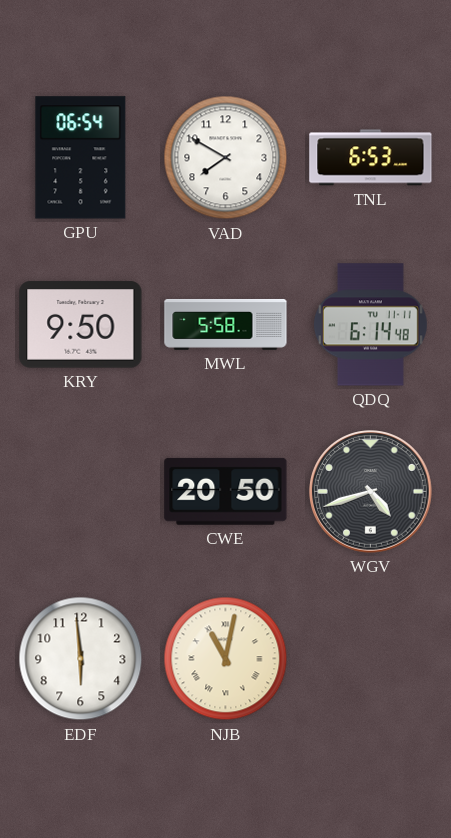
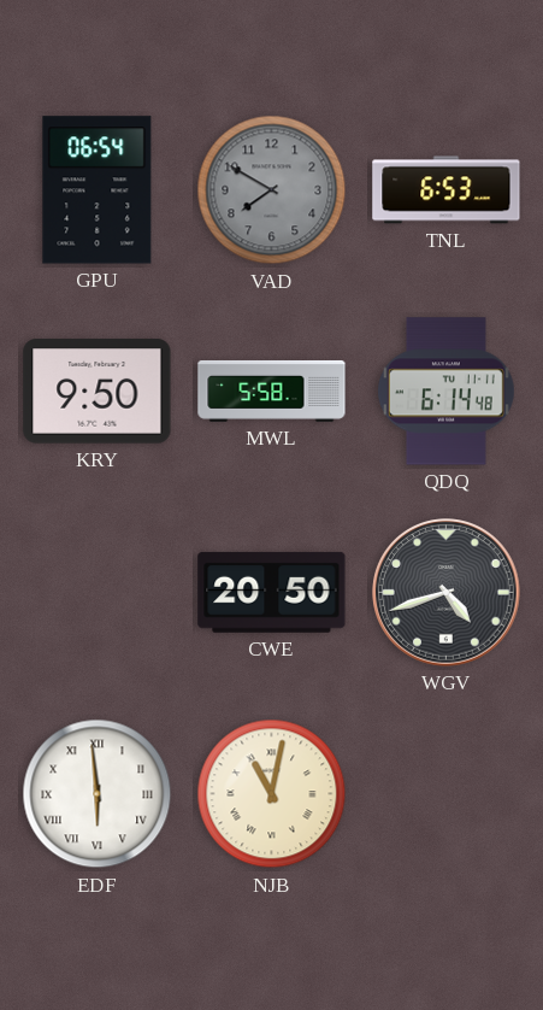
VAD dial: white -> grey
EDF numerals: Arabic -> Roman
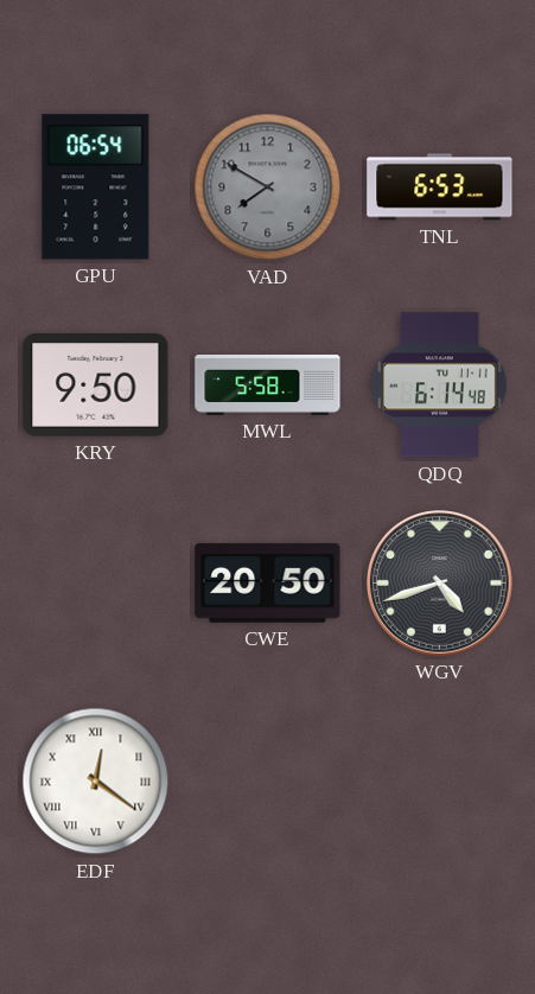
EDF: 5:59 -> 12:21
NJB: 11:02 -> none
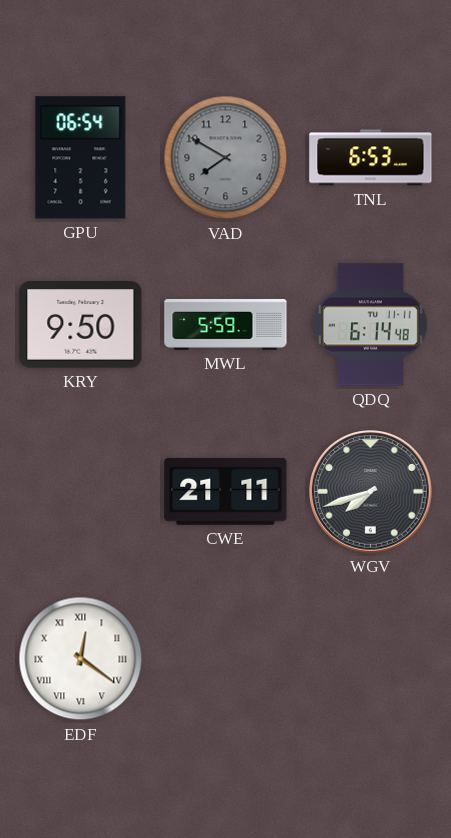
MWL: 5:58 -> 5:59
CWE: 20:50 -> 21:11
WGV: 4:42 -> 7:42
